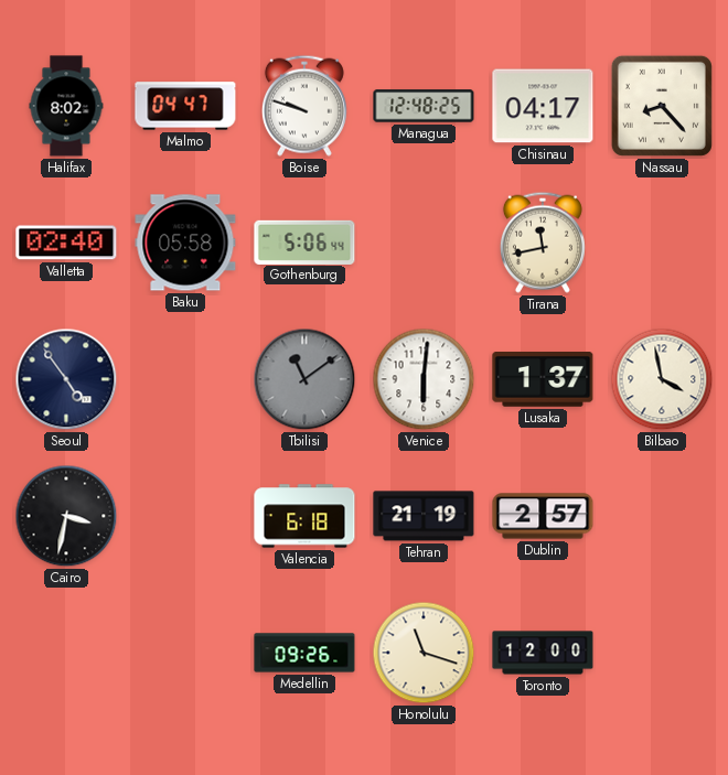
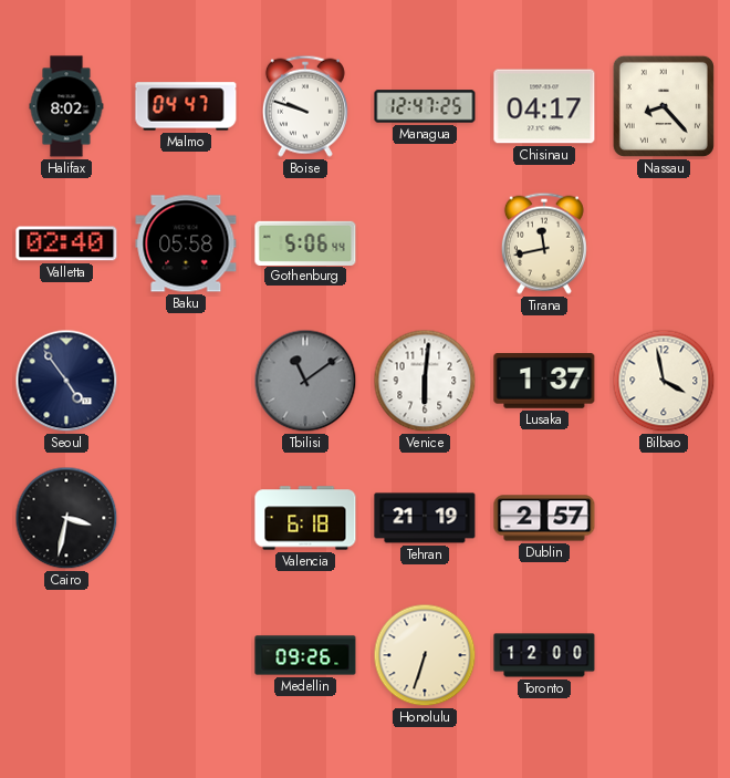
Managua: 12:48 -> 12:47
Honolulu: 11:18 -> 6:33
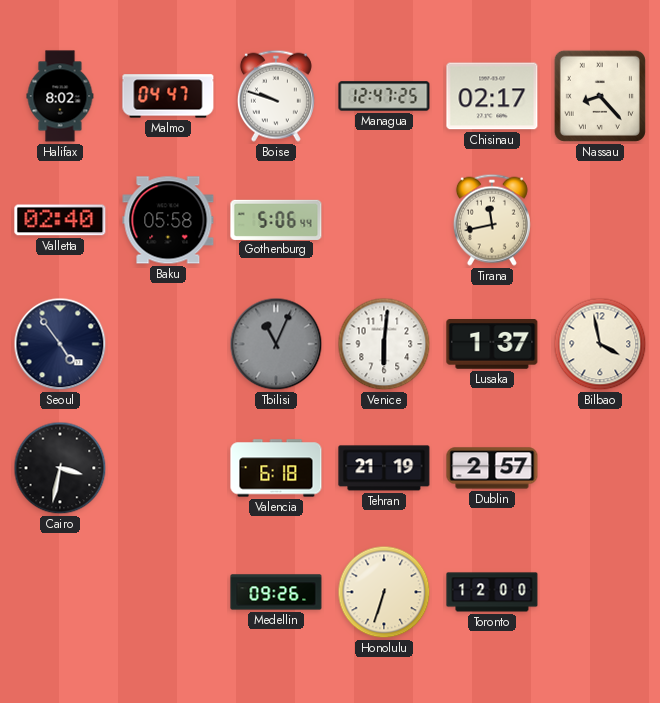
Chisinau: 04:17 -> 02:17
Tbilisi: 11:09 -> 11:04
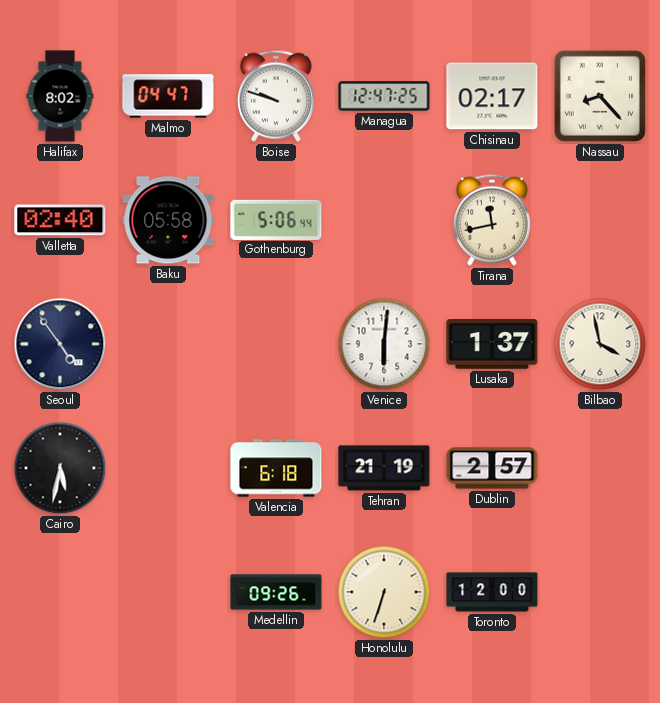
Tbilisi: 11:04 -> none
Cairo: 3:32 -> 5:32
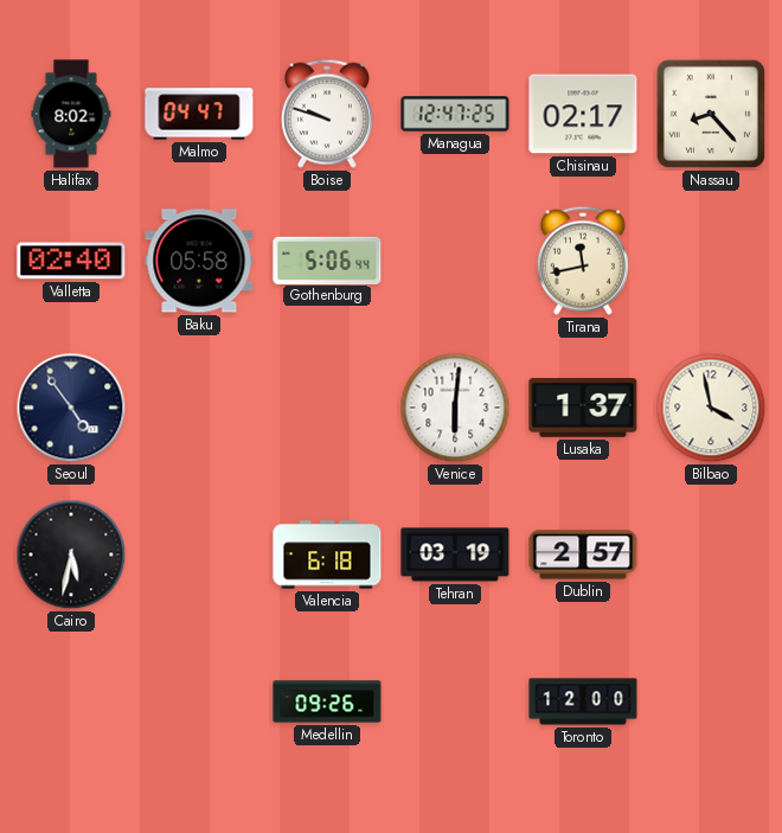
Tehran: 21:19 -> 03:19
Honolulu: 6:33 -> none
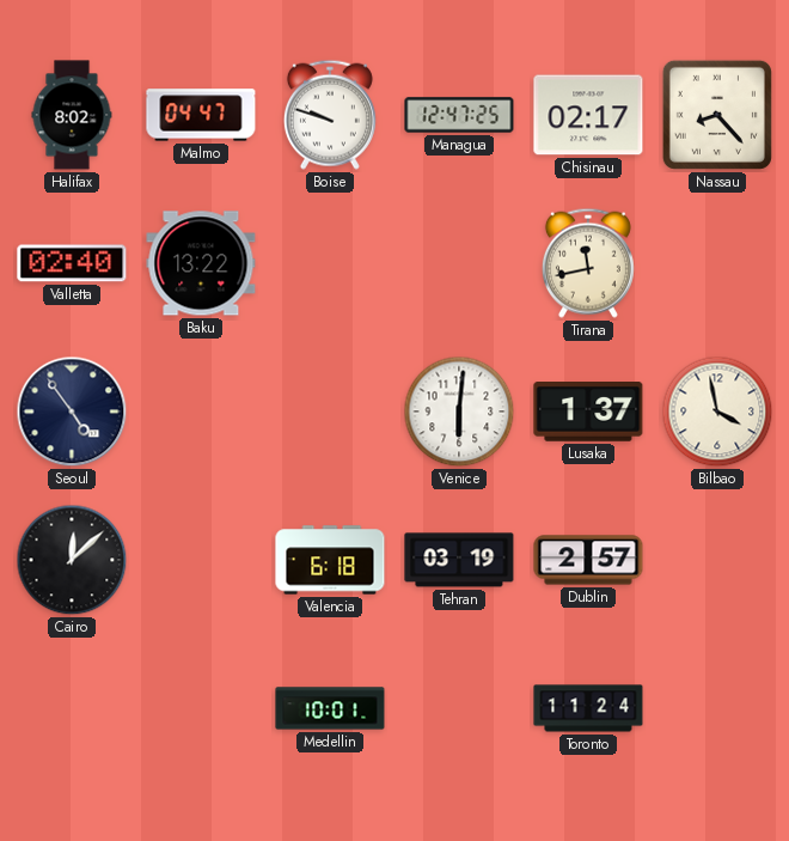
Baku: 05:58 -> 13:22
Gothenburg: 5:06 -> none
Cairo: 5:32 -> 12:08
Medellin: 09:26 -> 10:01
Toronto: 12:00 -> 11:24
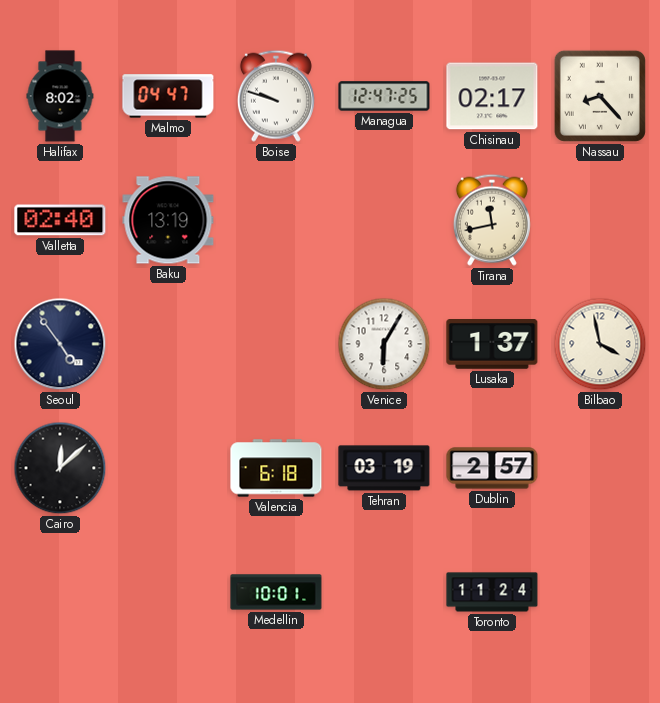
Baku: 13:22 -> 13:19
Venice: 6:01 -> 6:05
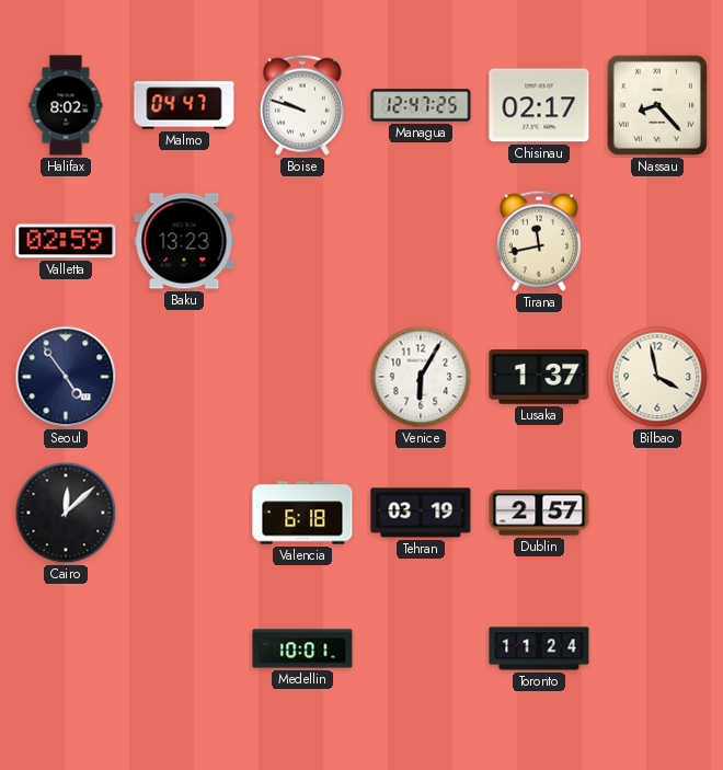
Valletta: 02:40 -> 02:59
Baku: 13:19 -> 13:23
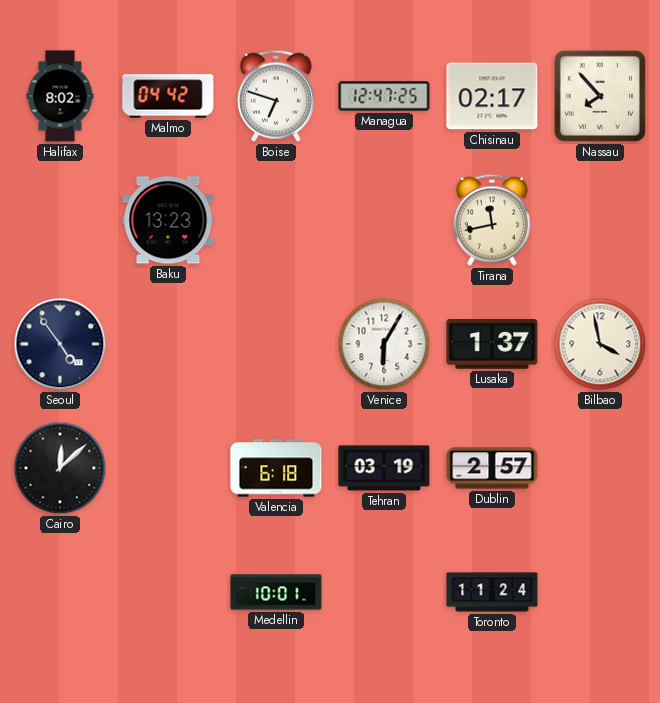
Malmo: 04:47 -> 04:42
Boise: 9:48 -> 6:48
Nassau: 8:23 -> 7:53
Valletta: 02:59 -> none
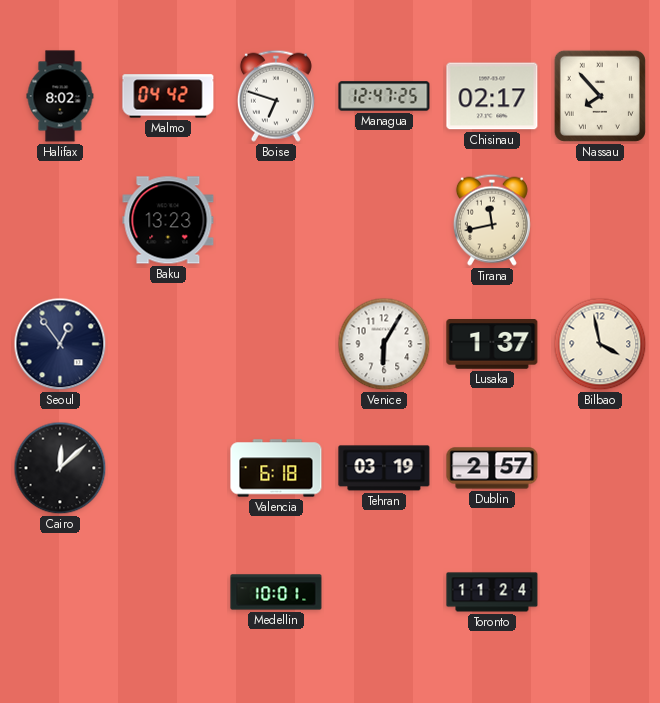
Seoul: 4:54 -> 12:54
